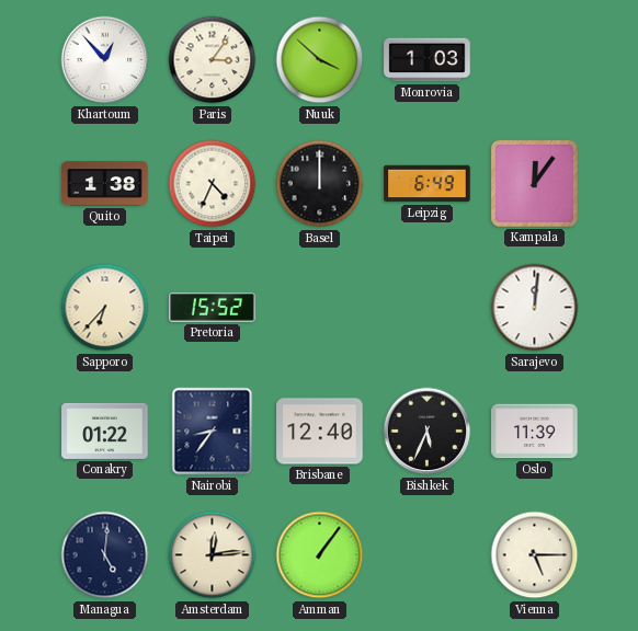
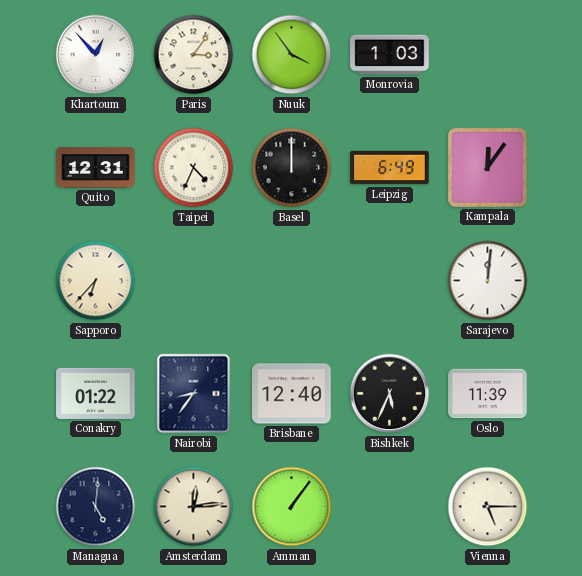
Nuuk: 3:52 -> 3:54
Quito: 1:38 -> 12:31
Pretoria: 15:52 -> none
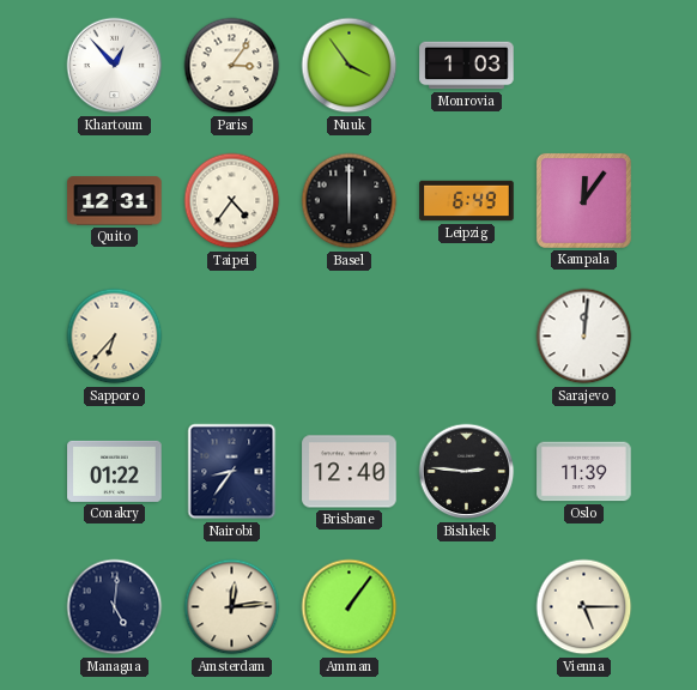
Taipei: 4:34 -> 4:36
Basel: 12:00 -> 6:00
Bishkek: 5:34 -> 2:46
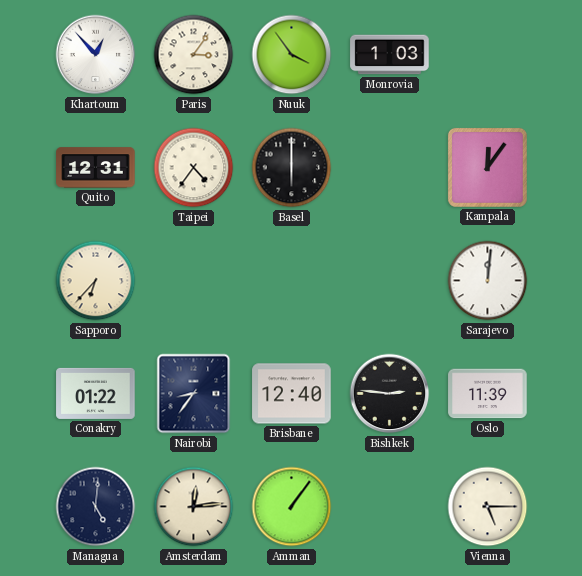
Leipzig: 6:49 -> none
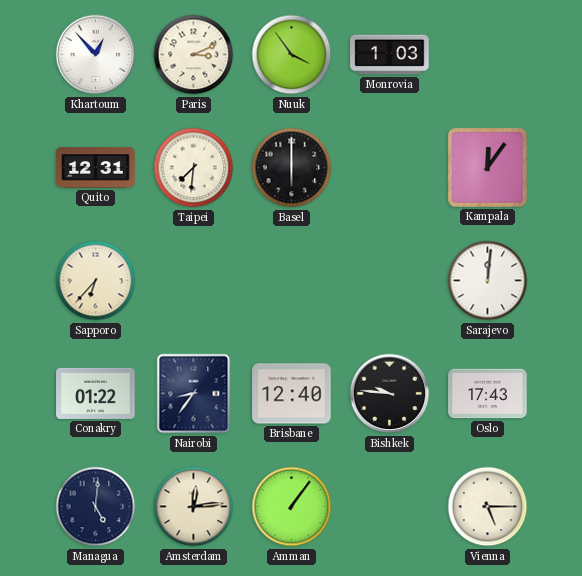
Paris: 3:06 -> 3:11
Taipei: 4:36 -> 7:31
Bishkek: 2:46 -> 9:46
Oslo: 11:39 -> 17:43
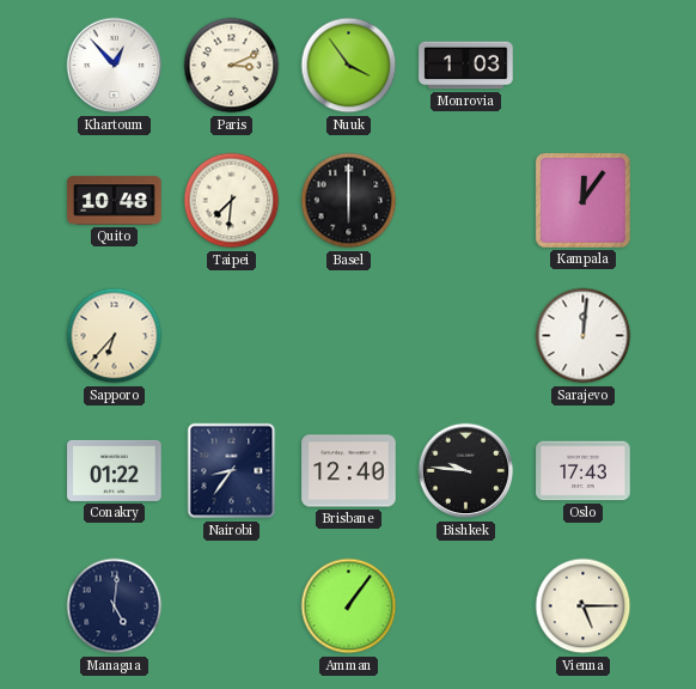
Quito: 12:31 -> 10:48
Amsterdam: 12:14 -> none
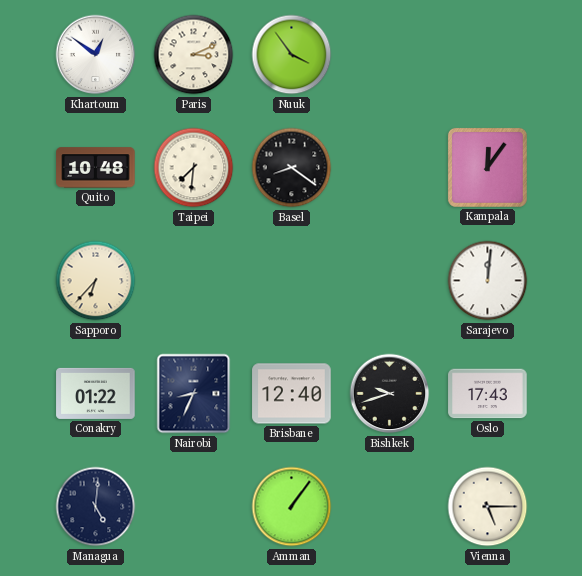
Khartoum: 12:53 -> 12:51
Monrovia: 1:03 -> none
Basel: 6:00 -> 8:21
Nairobi: 8:36 -> 8:34
Bishkek: 9:46 -> 9:42
